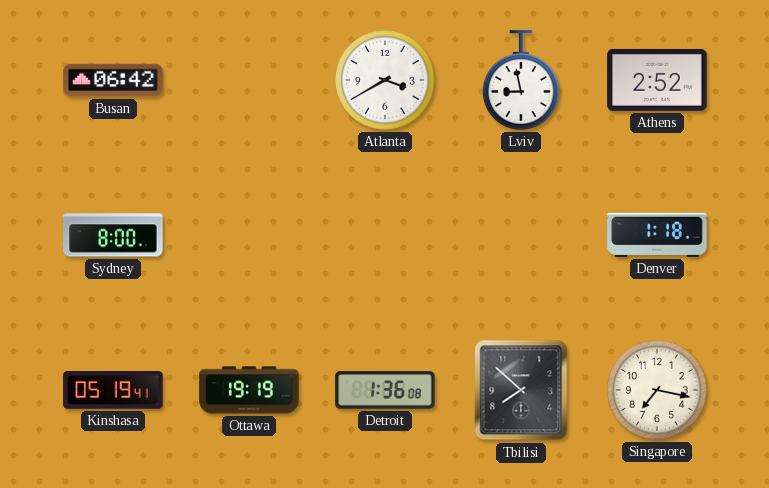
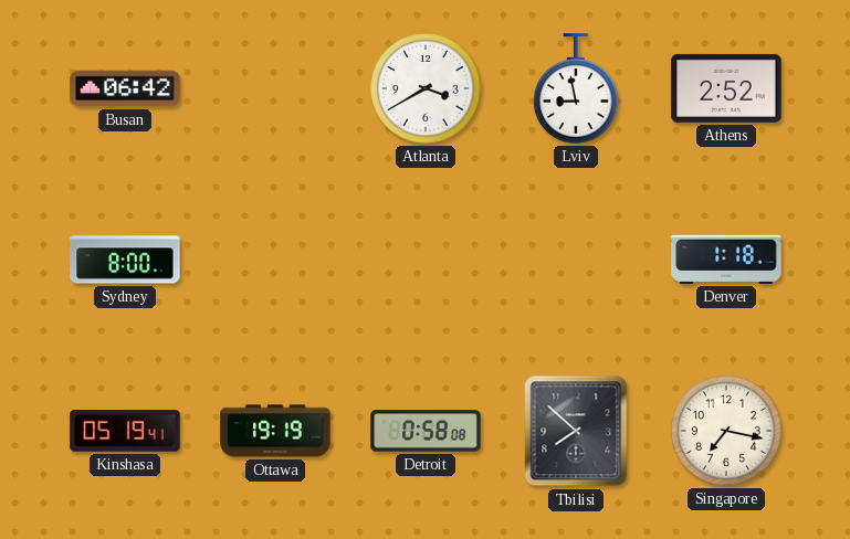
Detroit: 1:36 -> 0:58
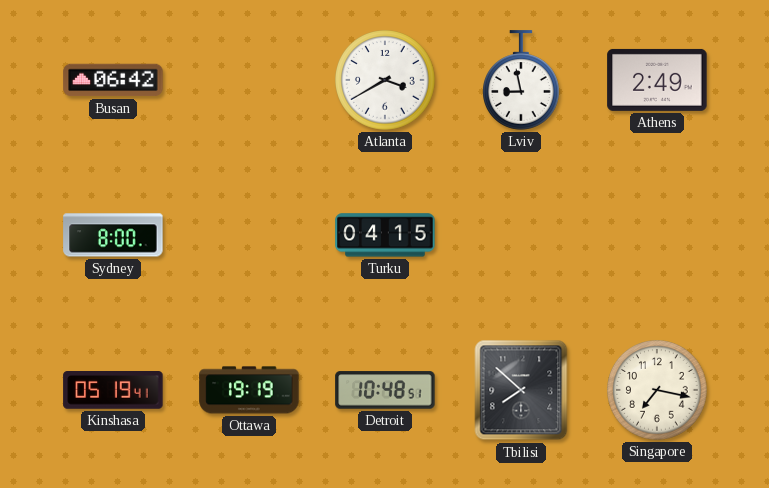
Athens: 2:52 -> 2:49
Turku: none -> 04:15
Denver: 1:18 -> none
Detroit: 0:58 -> 10:48
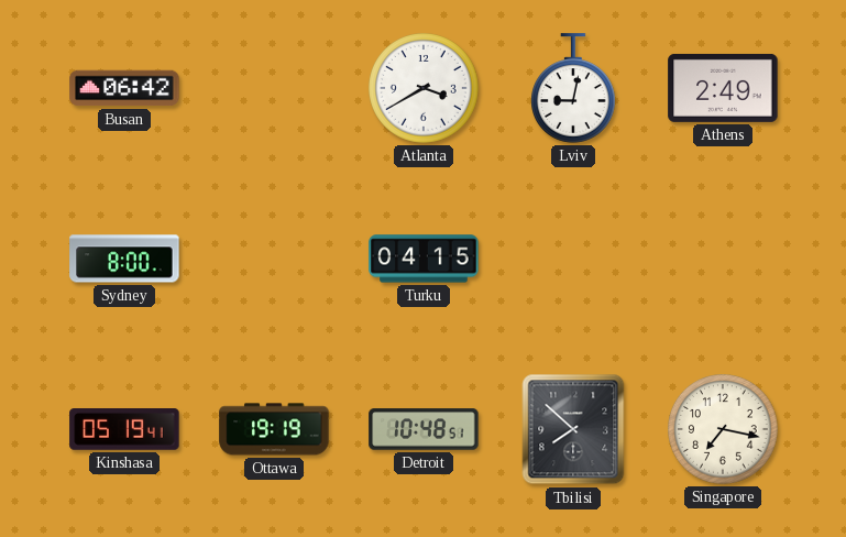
Lviv: 8:58 -> 9:02
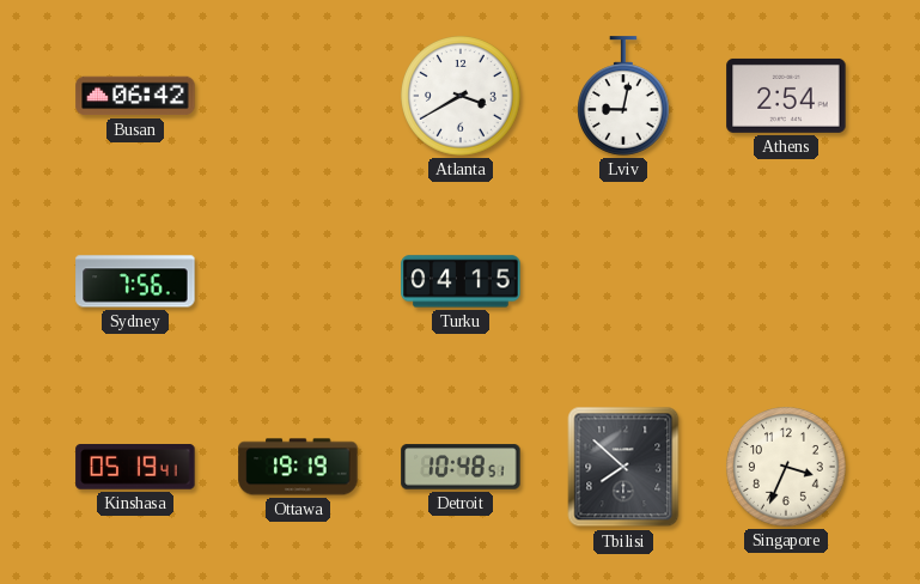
Athens: 2:49 -> 2:54
Sydney: 8:00 -> 7:56
Singapore: 7:17 -> 3:34
